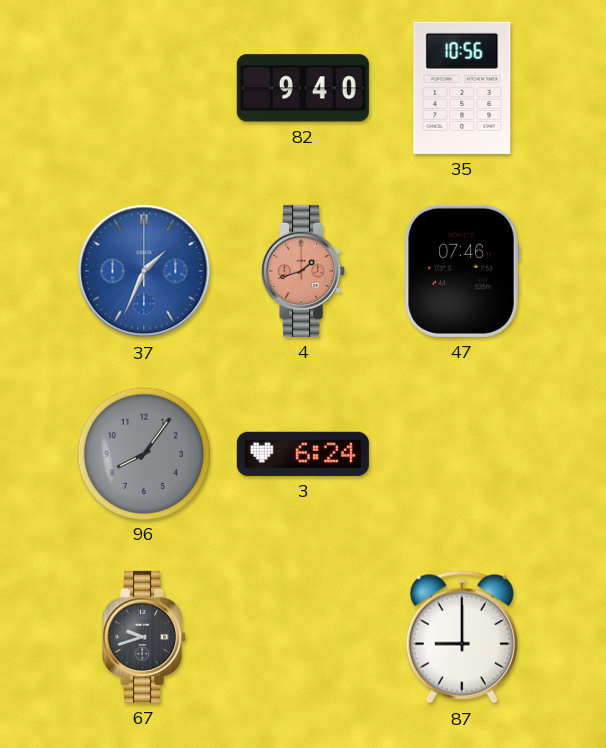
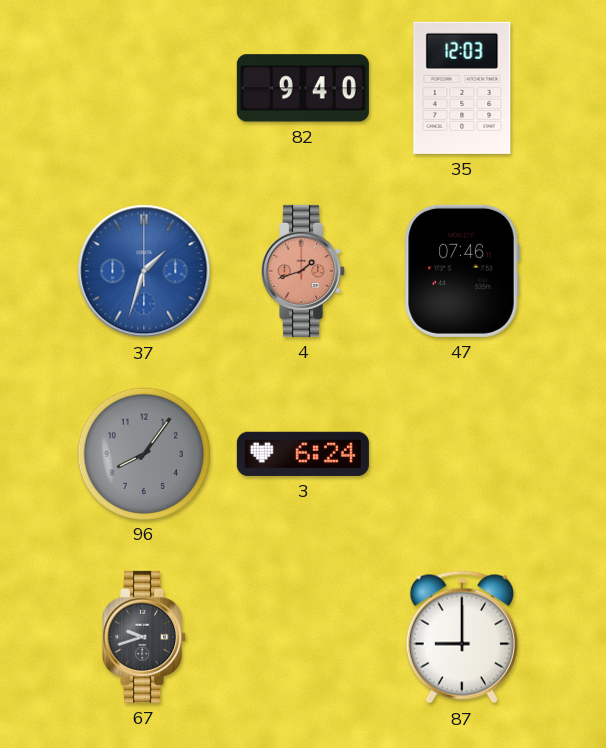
35: 10:56 -> 12:03
37: 1:34 -> 1:33
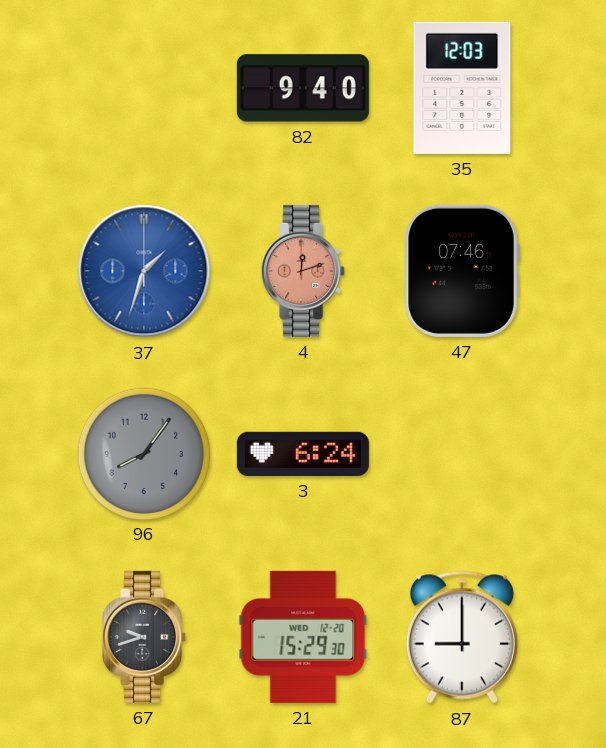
4: 1:42 -> 12:12
21: none -> 15:29
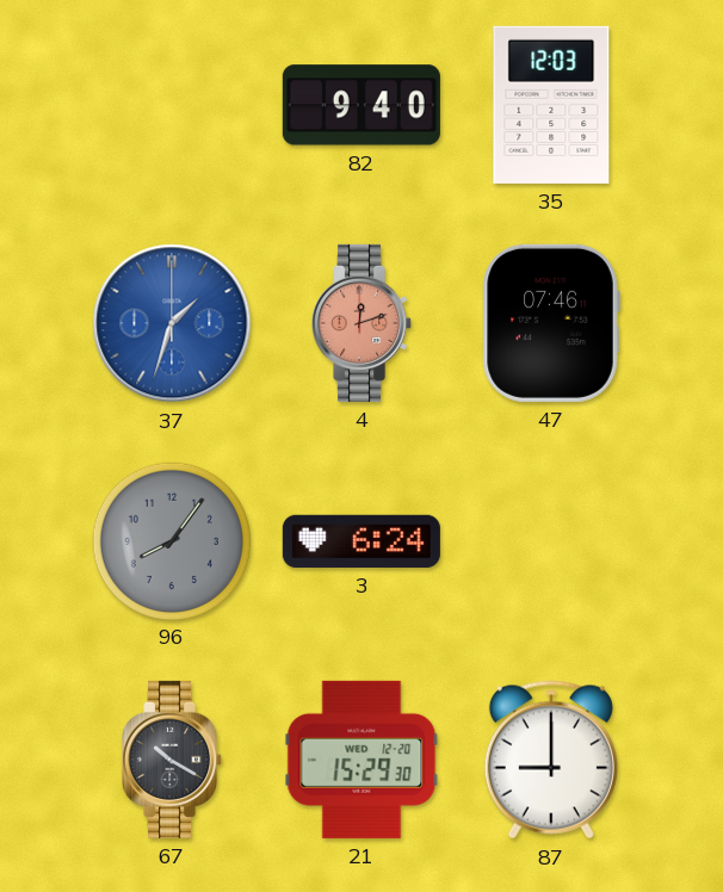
67: 9:42 -> 10:20
